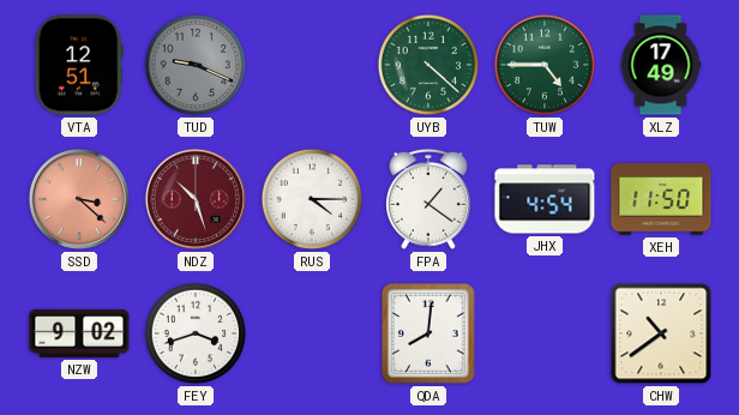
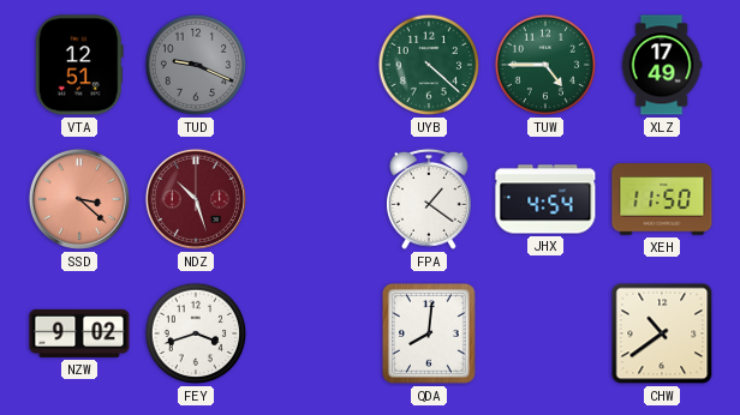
RUS: 4:15 -> none
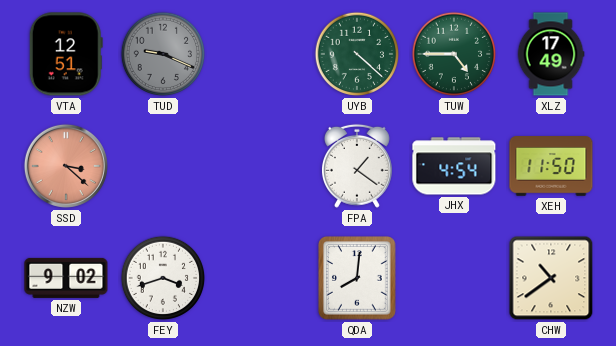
NDZ: 10:27 -> none
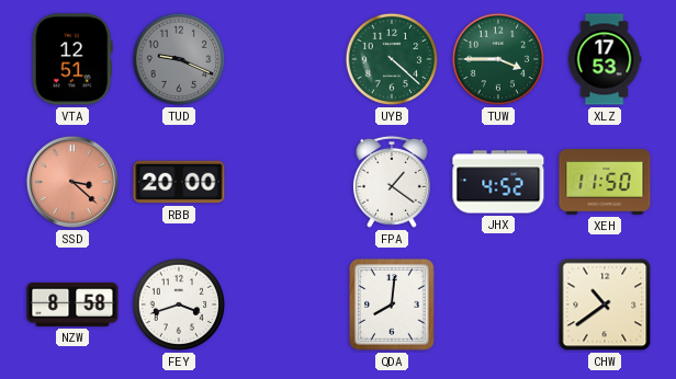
TUW: 4:45 -> 3:45
XLZ: 17:49 -> 17:53
RBB: none -> 20:00
JHX: 4:54 -> 4:52
NZW: 9:02 -> 8:58
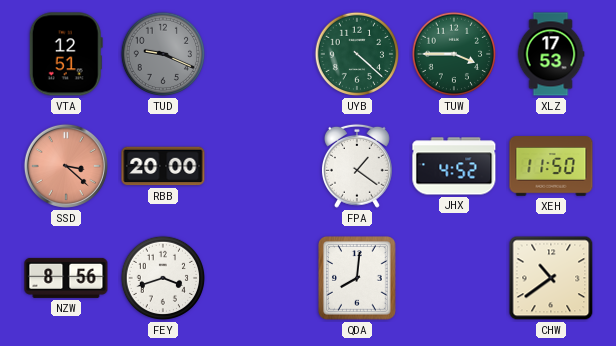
NZW: 8:58 -> 8:56
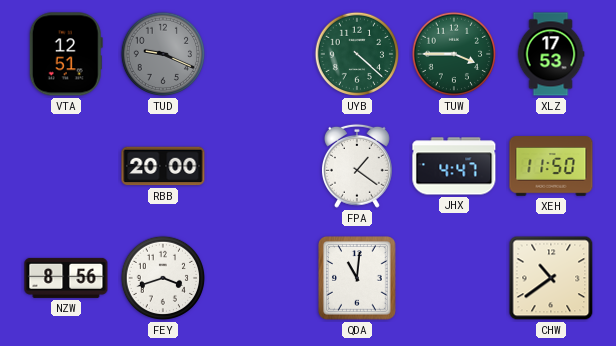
SSD: 3:22 -> none
JHX: 4:52 -> 4:47
QDA: 8:01 -> 11:01
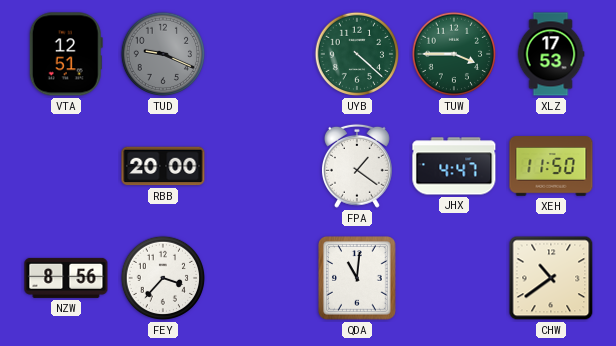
FEY: 3:42 -> 3:37
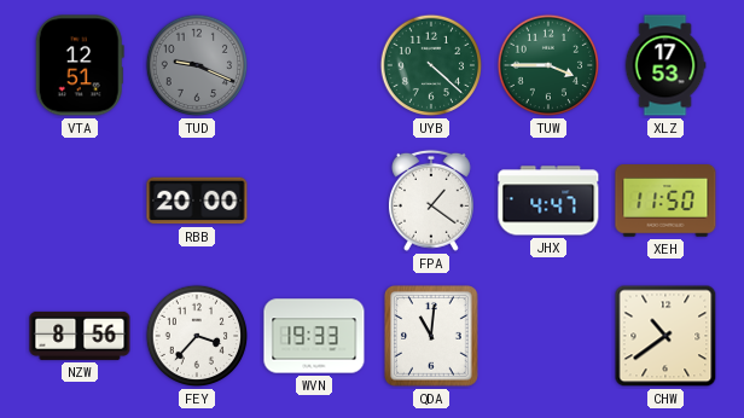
WVN: none -> 19:33
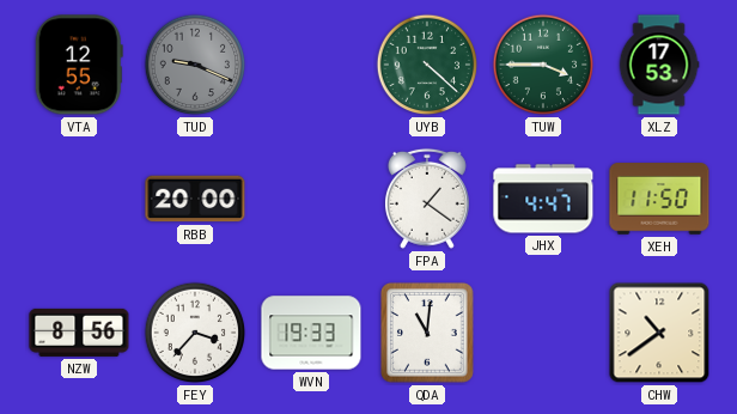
VTA: 12:51 -> 12:55
